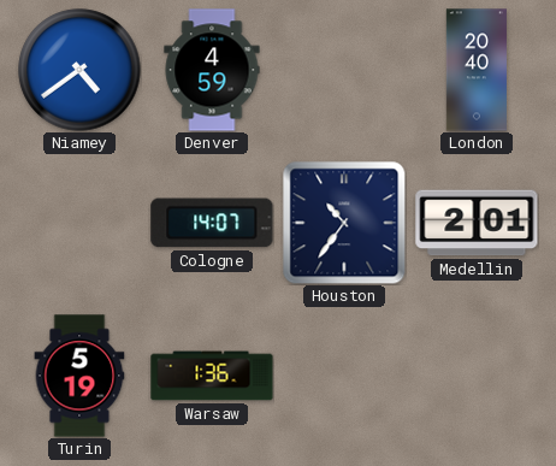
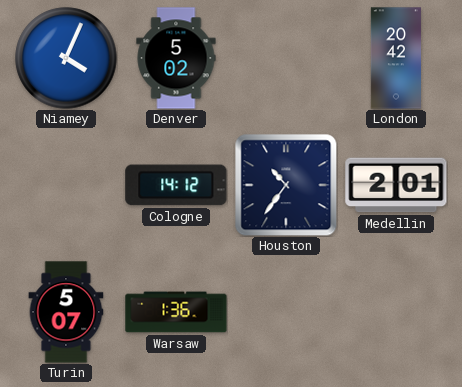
Niamey: 4:39 -> 4:04
Denver: 4:59 -> 5:02
London: 20:40 -> 20:42
Cologne: 14:07 -> 14:12
Turin: 5:19 -> 5:07
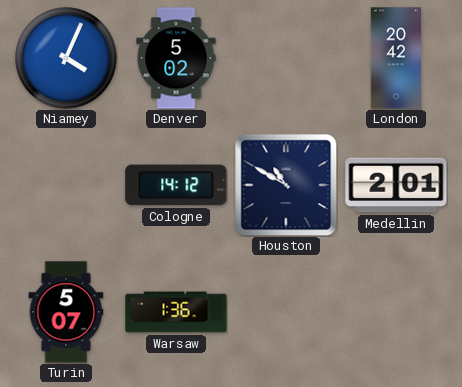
Houston: 10:36 -> 10:50
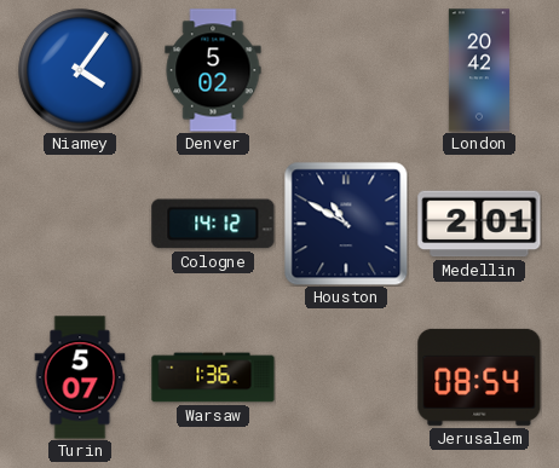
Niamey: 4:04 -> 4:06
Jerusalem: none -> 08:54
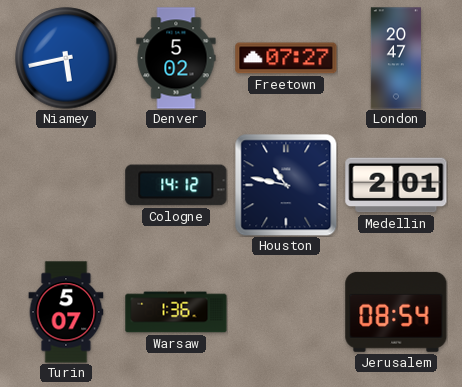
Niamey: 4:06 -> 5:43
Freetown: none -> 07:27
London: 20:42 -> 20:47
Houston: 10:50 -> 10:47
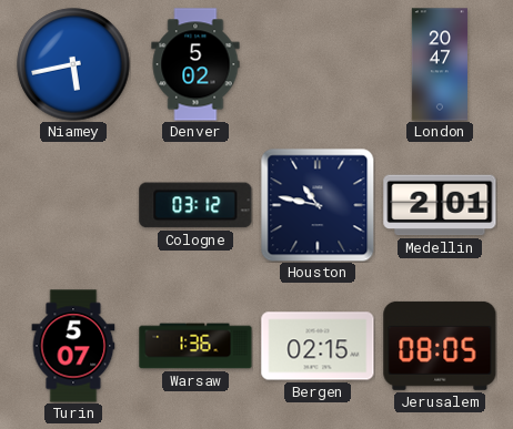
Freetown: 07:27 -> none
Cologne: 14:12 -> 03:12
Bergen: none -> 02:15
Jerusalem: 08:54 -> 08:05
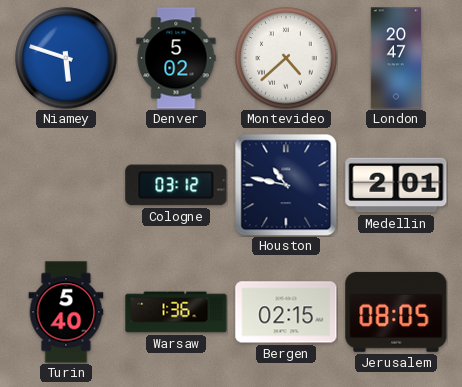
Niamey: 5:43 -> 5:48
Montevideo: none -> 4:38
Turin: 5:07 -> 5:40
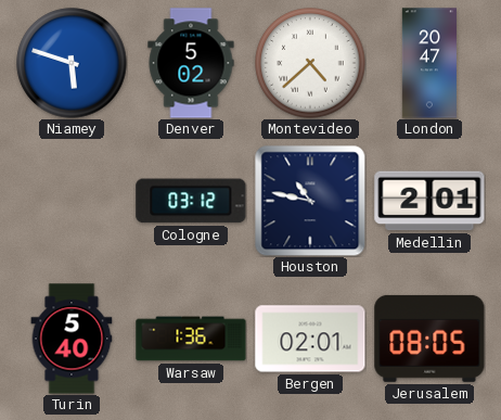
Bergen: 02:15 -> 02:01
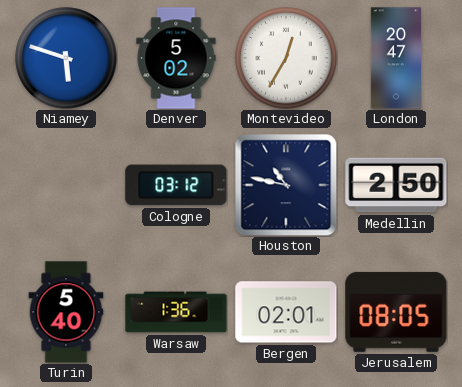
Montevideo: 4:38 -> 12:35
Medellin: 2:01 -> 2:50
